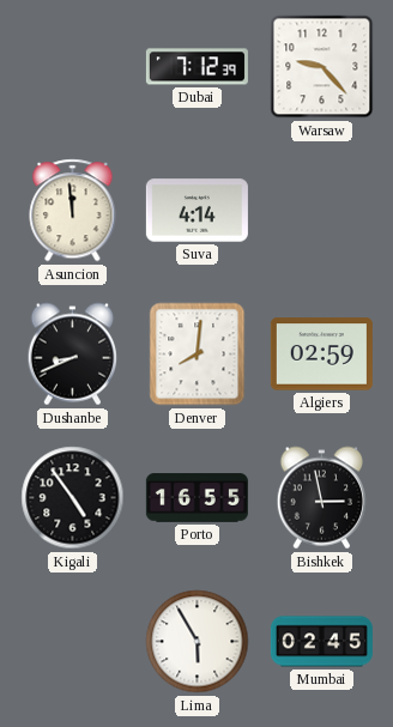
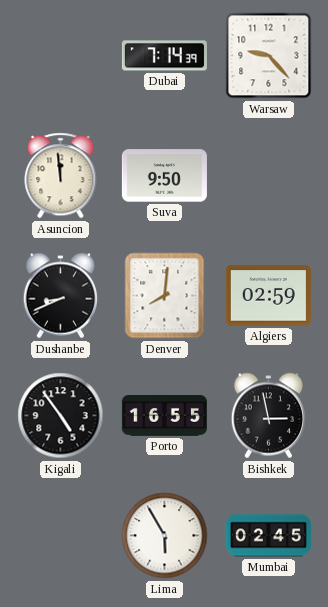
Dubai: 7:12 -> 7:14
Suva: 4:14 -> 9:50
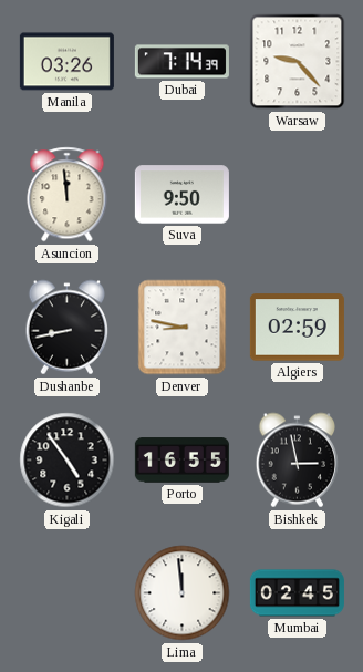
Manila: none -> 03:26
Dushanbe: 8:41 -> 8:43
Denver: 8:01 -> 8:47
Lima: 5:55 -> 11:59
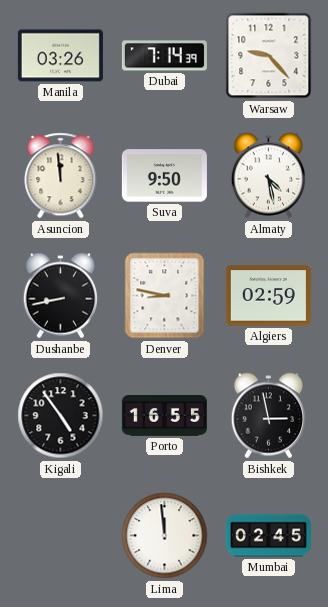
Almaty: none -> 4:28
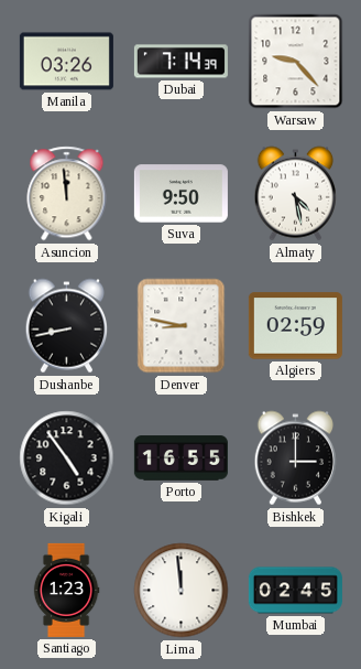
Bishkek: 2:58 -> 3:00
Santiago: none -> 1:23
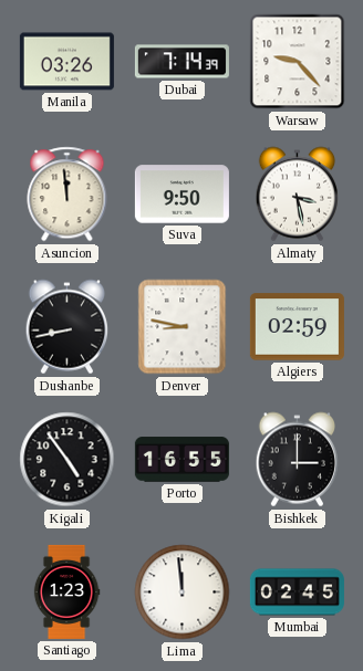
Almaty: 4:28 -> 3:28
